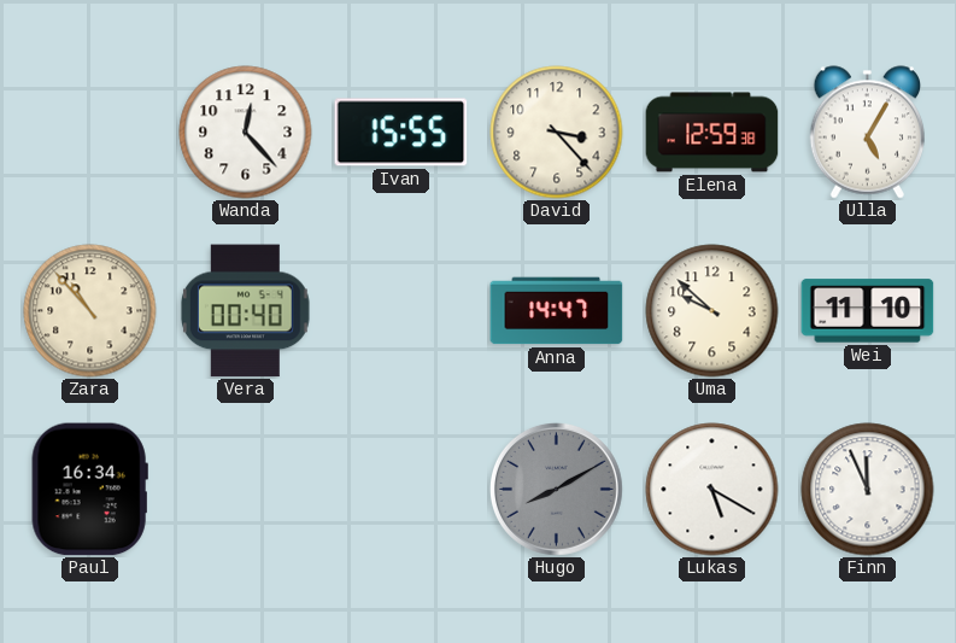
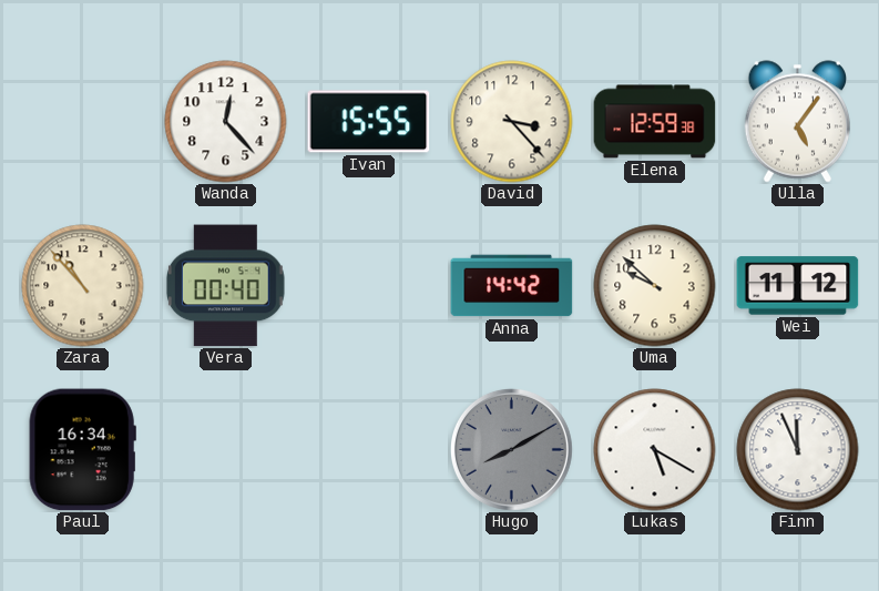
Ulla: 5:05 -> 5:06
Anna: 14:47 -> 14:42
Wei: 11:10 -> 11:12
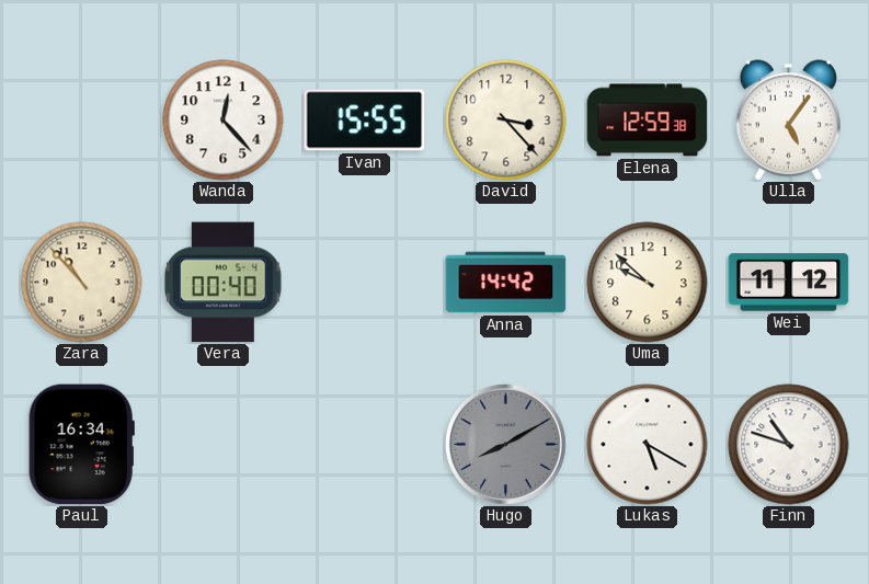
Finn: 11:56 -> 10:48
